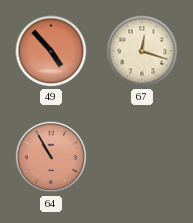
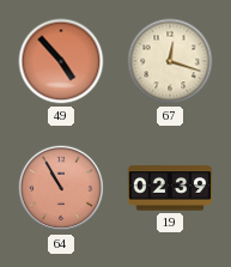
19: none -> 02:39
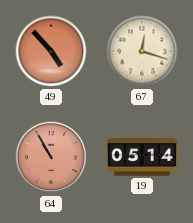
19: 02:39 -> 05:14
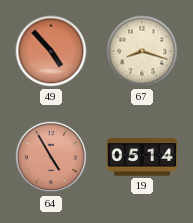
67: 12:18 -> 8:18
64: 10:55 -> 4:55
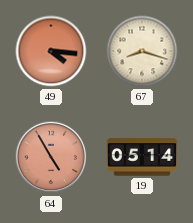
49: 4:53 -> 4:16
